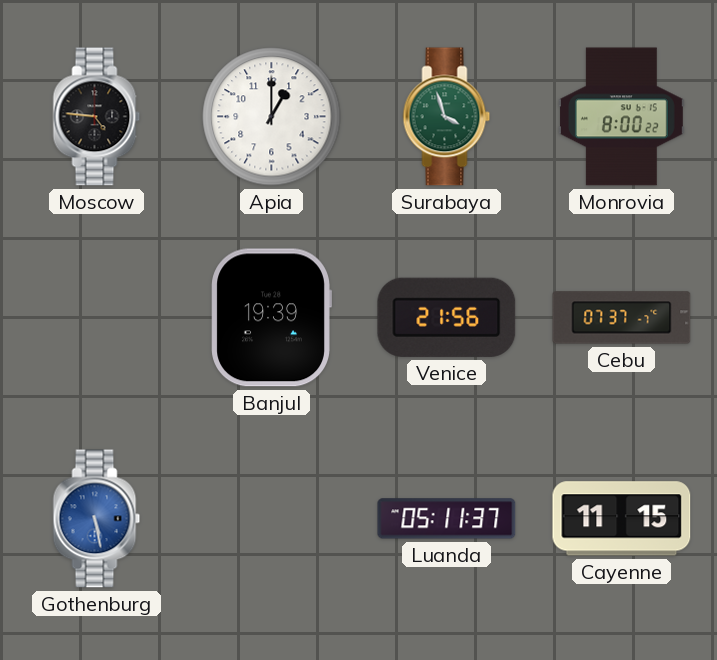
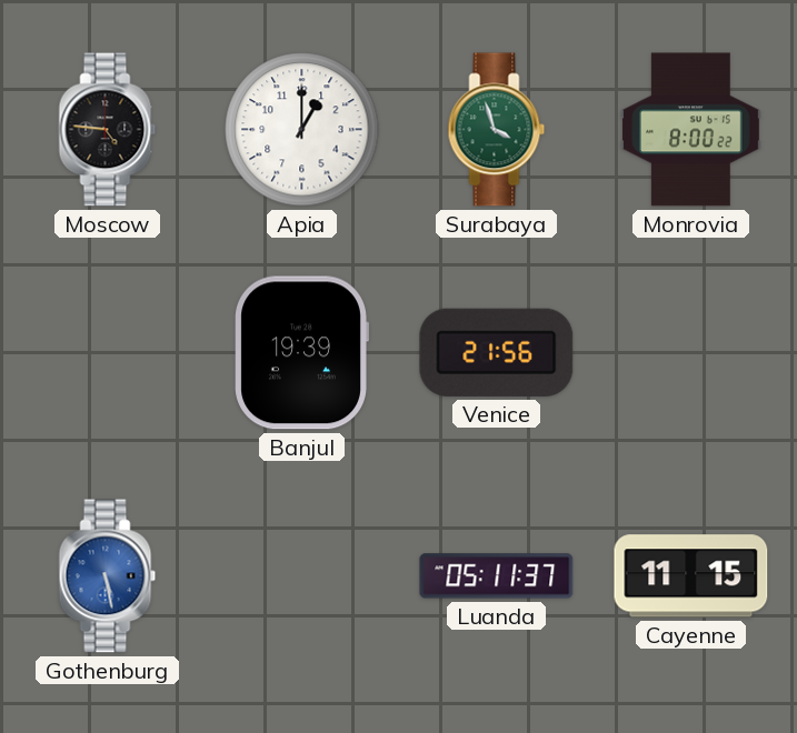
Cebu: 07:37 -> none
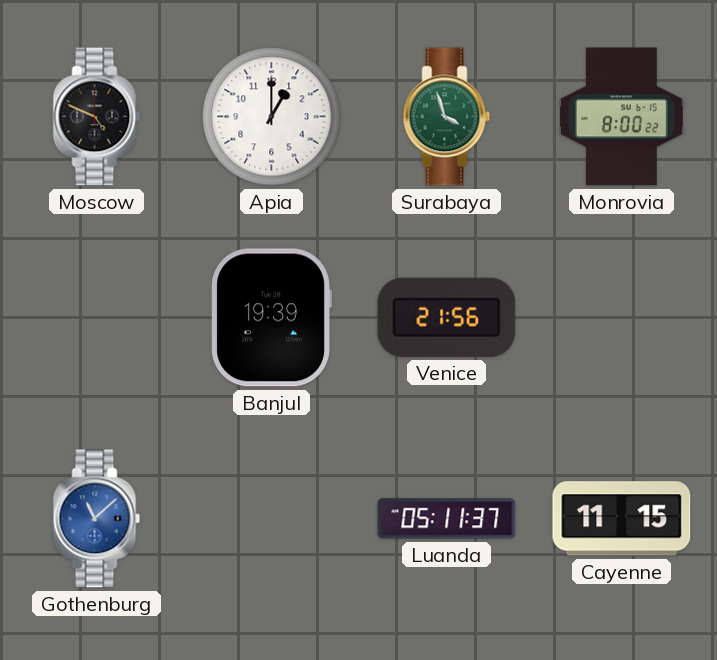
Moscow: 4:46 -> 4:49
Gothenburg: 5:28 -> 11:08
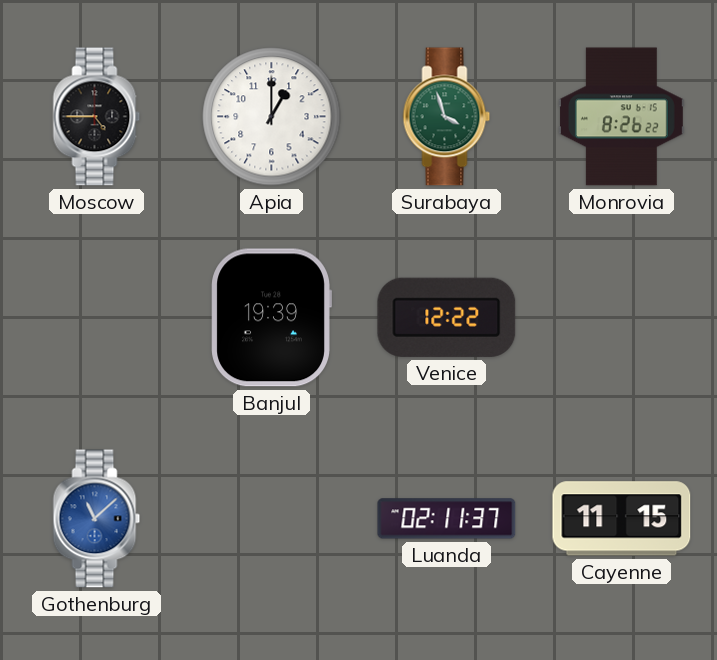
Moscow: 4:49 -> 4:45
Monrovia: 8:00 -> 8:26
Venice: 21:56 -> 12:22
Luanda: 05:11 -> 02:11
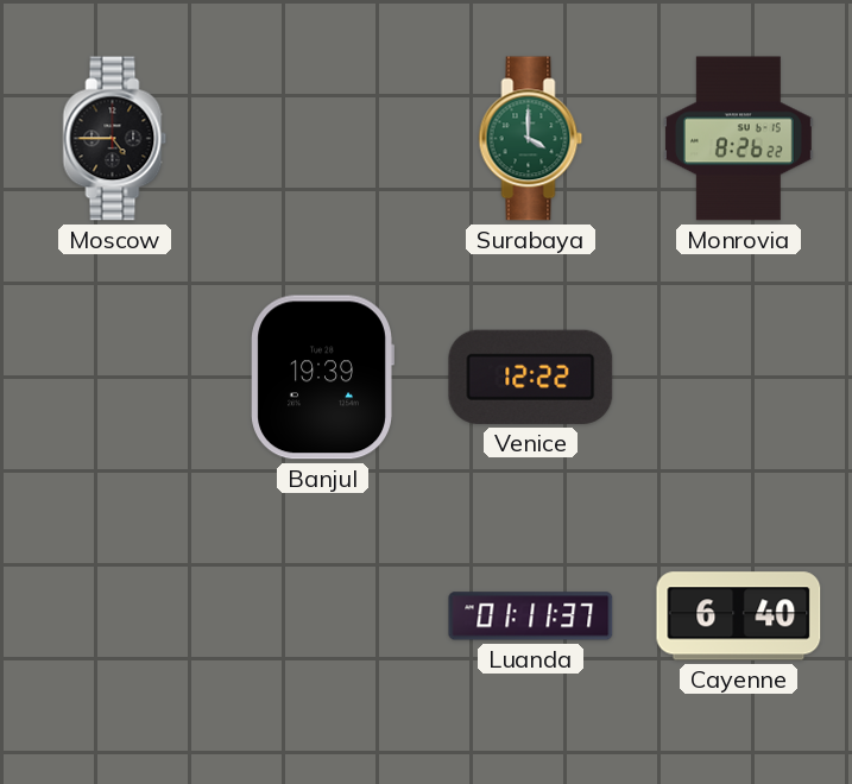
Apia: 1:00 -> none
Surabaya: 3:57 -> 4:00
Gothenburg: 11:08 -> none
Luanda: 02:11 -> 01:11
Cayenne: 11:15 -> 6:40
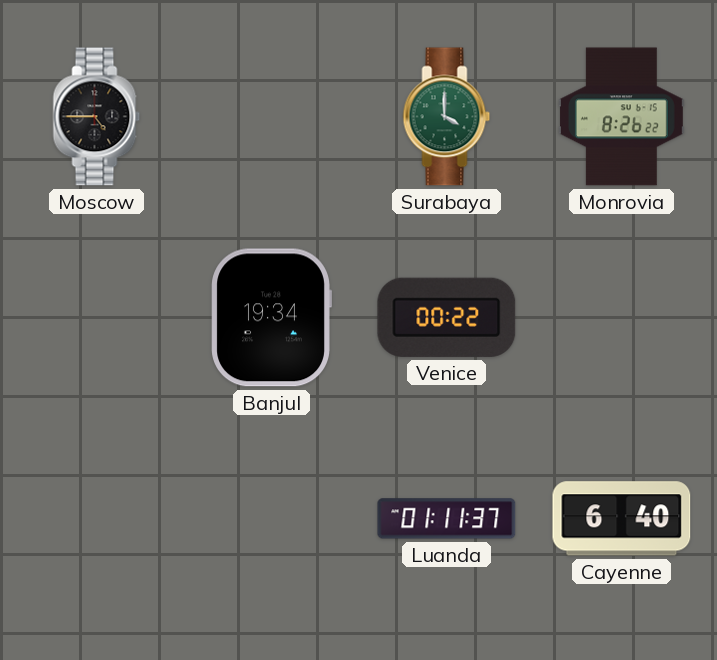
Banjul: 19:39 -> 19:34
Venice: 12:22 -> 00:22
